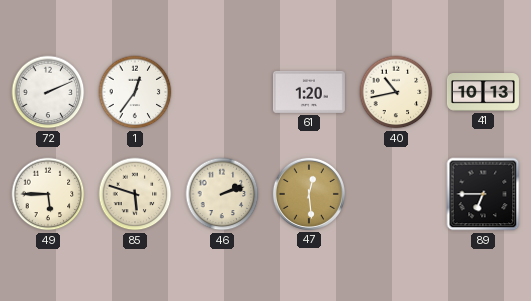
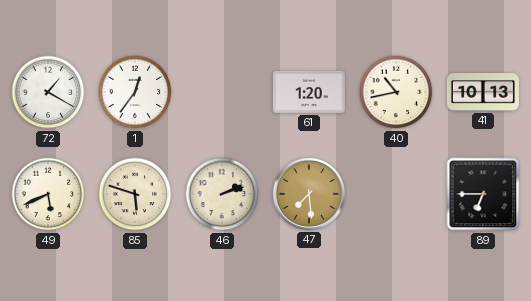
72: 2:11 -> 1:20
49: 5:45 -> 5:41
47: 12:29 -> 7:29
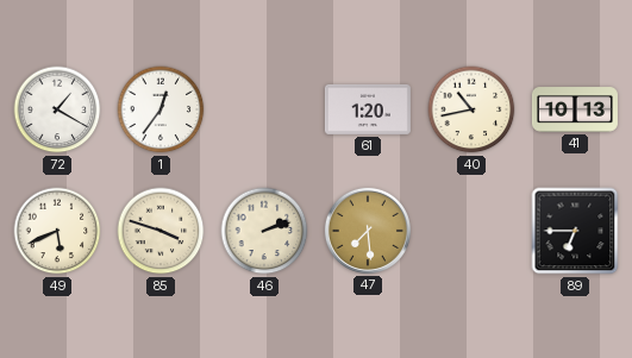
85: 5:48 -> 3:48
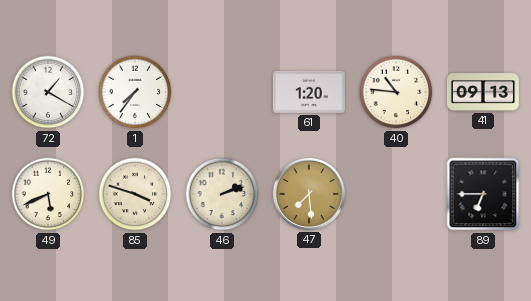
1: 12:36 -> 7:36
40: 10:43 -> 10:46
41: 10:13 -> 09:13
